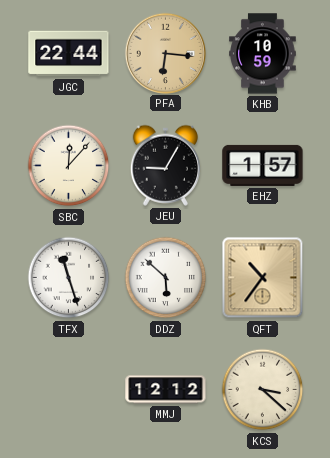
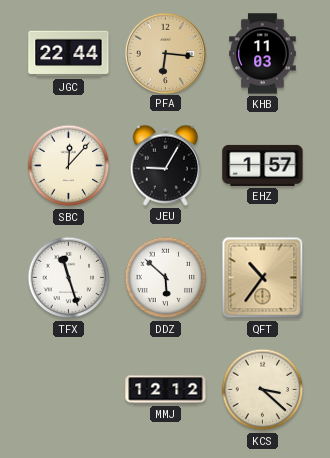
KHB: 10:59 -> 11:03
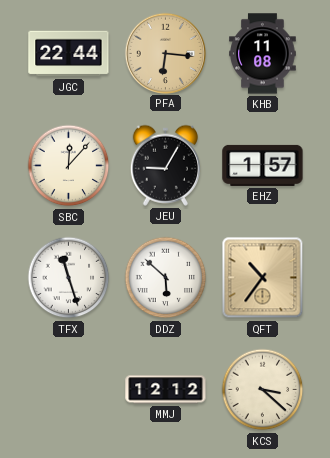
KHB: 11:03 -> 11:08
